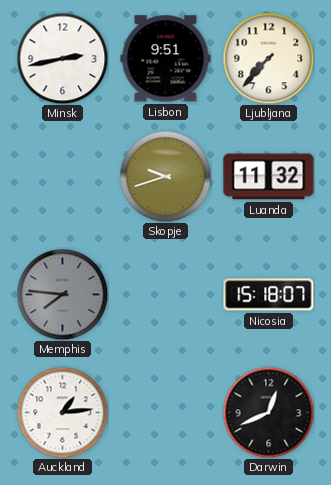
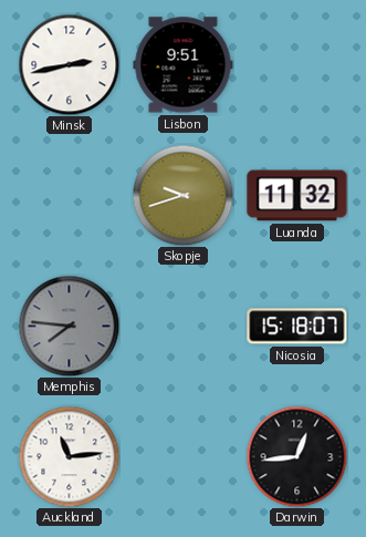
Ljubljana: 7:37 -> none
Auckland: 1:14 -> 11:14
Darwin: 12:41 -> 12:44
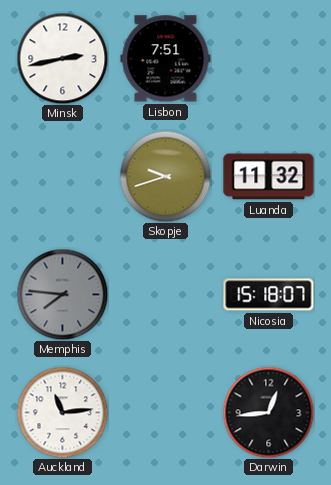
Lisbon: 9:51 -> 7:51
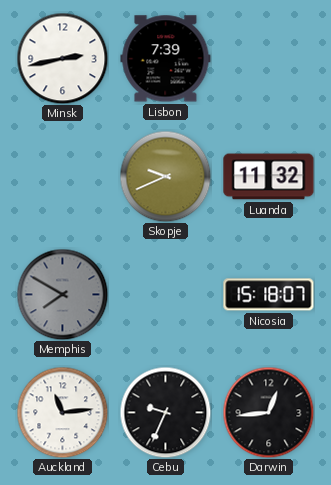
Lisbon: 7:51 -> 7:39
Skopje: 9:42 -> 9:41
Memphis: 7:46 -> 7:50
Cebu: none -> 9:34
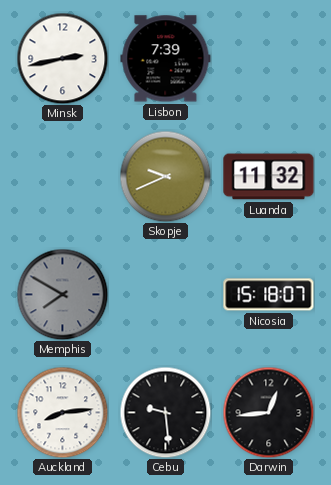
Auckland: 11:14 -> 8:14
Cebu: 9:34 -> 9:29
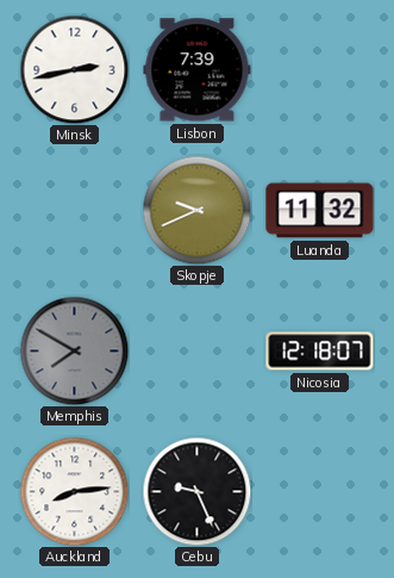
Nicosia: 15:18 -> 12:18
Cebu: 9:29 -> 9:26
Darwin: 12:44 -> none
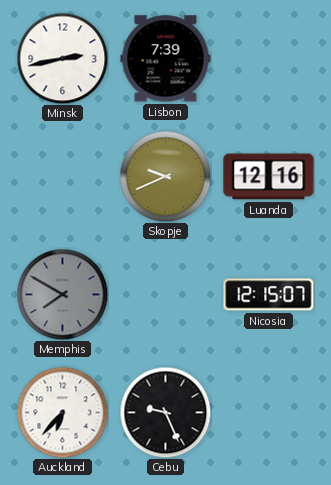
Luanda: 11:32 -> 12:16
Nicosia: 12:18 -> 12:15
Auckland: 8:14 -> 6:37
